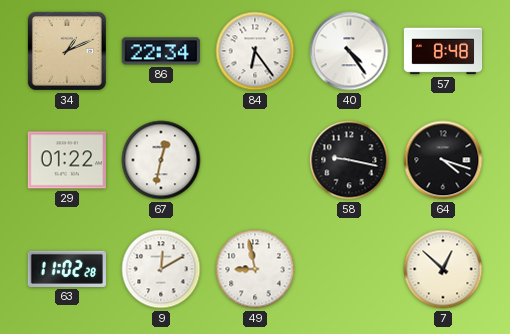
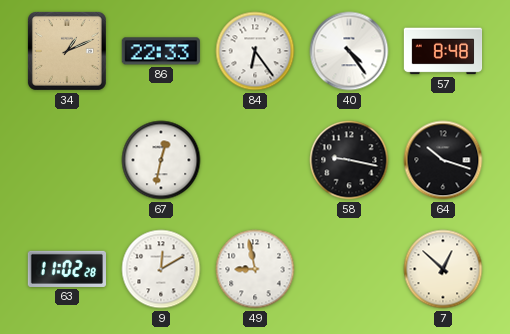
86: 22:34 -> 22:33
29: 01:22 -> none
64: 4:18 -> 10:18
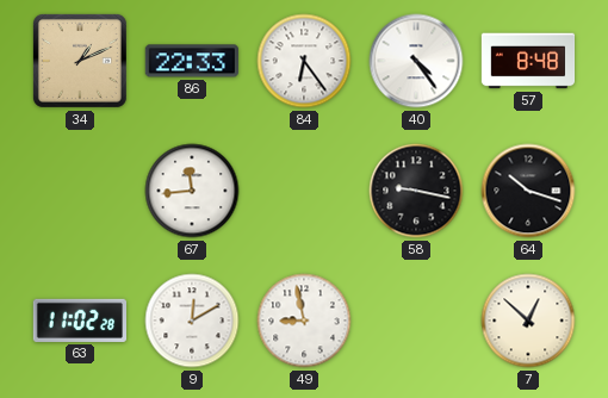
67: 12:32 -> 11:44
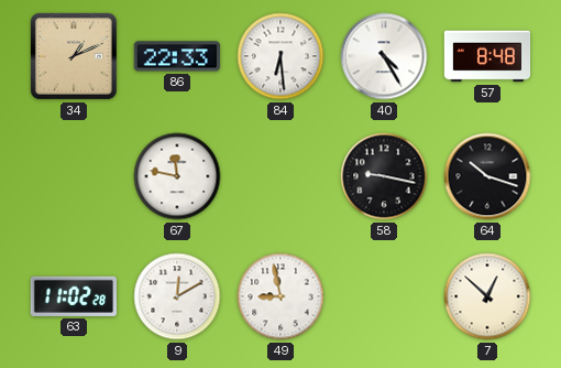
84: 6:24 -> 6:29
40: 4:24 -> 4:25
67: 11:44 -> 11:47
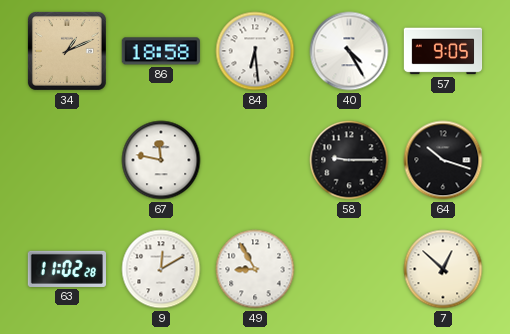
86: 22:33 -> 18:58
57: 8:48 -> 9:05
58: 9:17 -> 9:15
49: 8:58 -> 8:55
